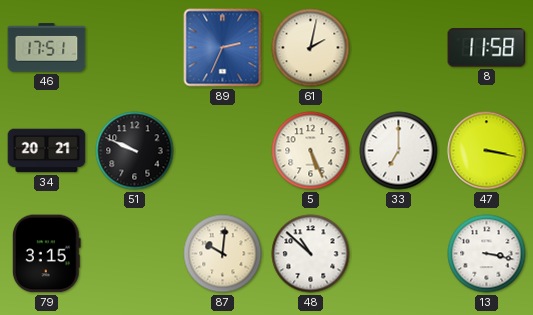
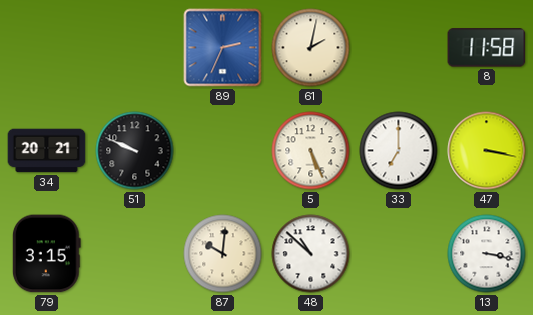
46: 17:51 -> none
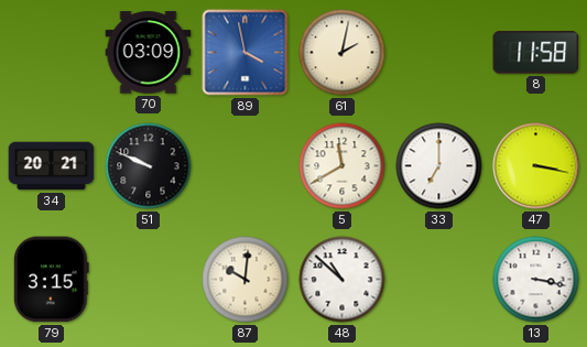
70: none -> 03:09
89: 2:34 -> 3:58
5: 5:26 -> 11:40
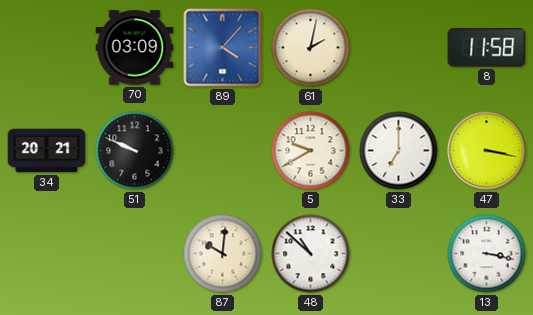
89: 3:58 -> 4:07
5: 11:40 -> 9:40
79: 3:15 -> none
